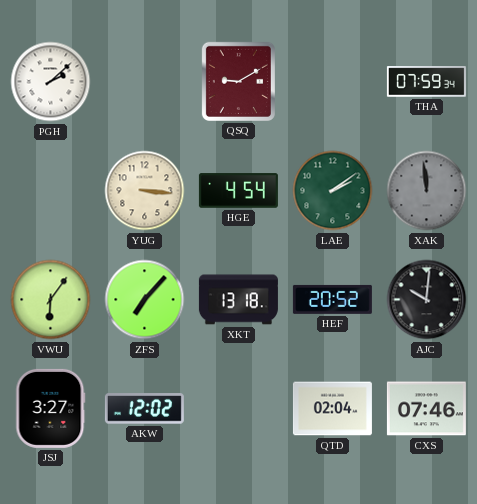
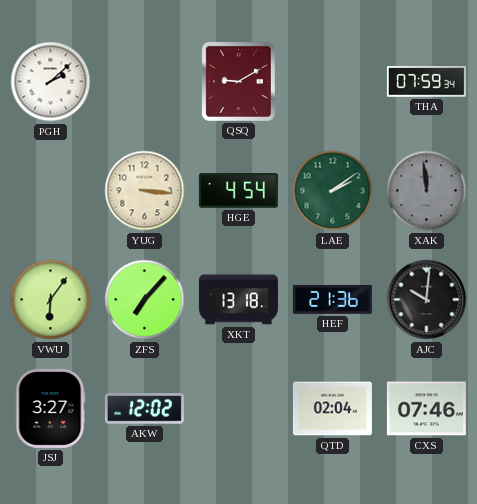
HEF: 20:52 -> 21:36
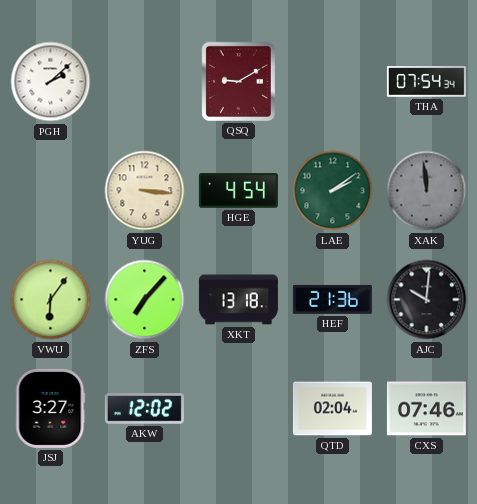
THA: 07:59 -> 07:54
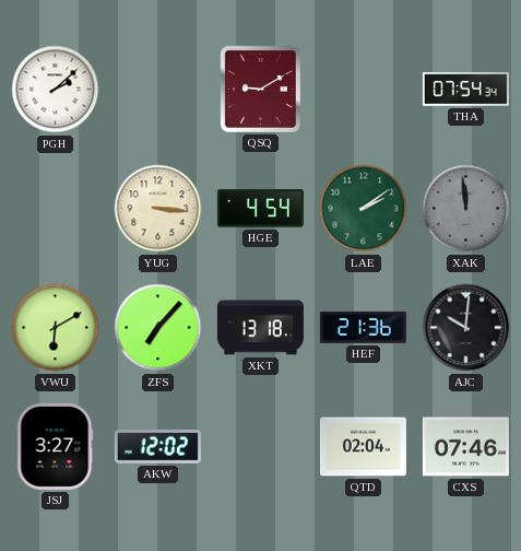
VWU: 6:06 -> 6:10
